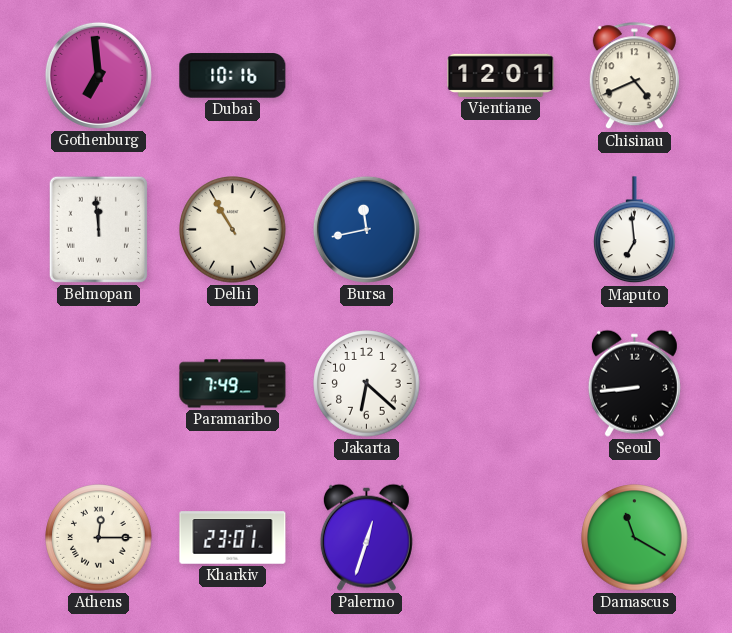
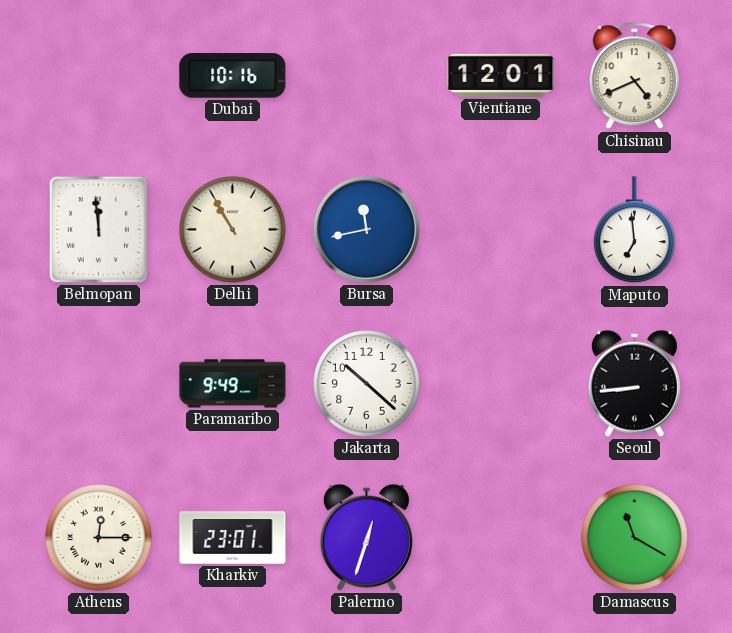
Gothenburg: 6:59 -> none
Paramaribo: 7:49 -> 9:49
Jakarta: 6:22 -> 10:22
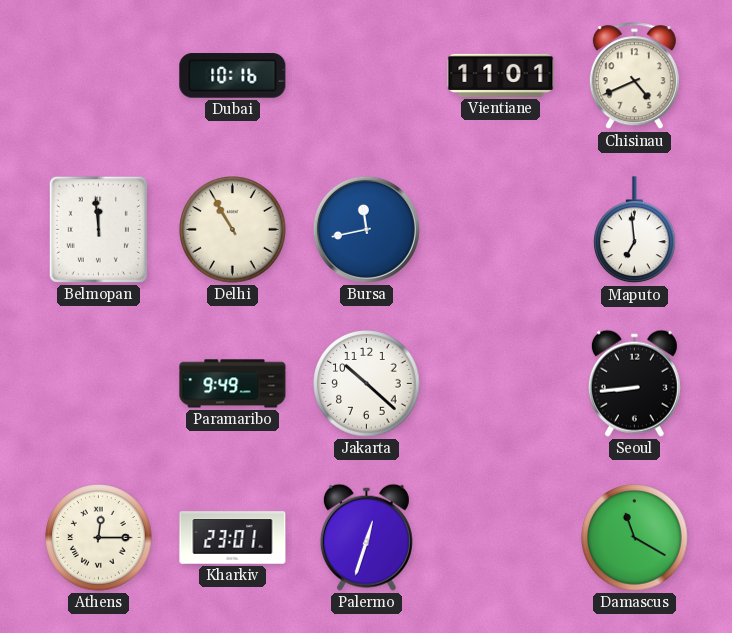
Vientiane: 12:01 -> 11:01
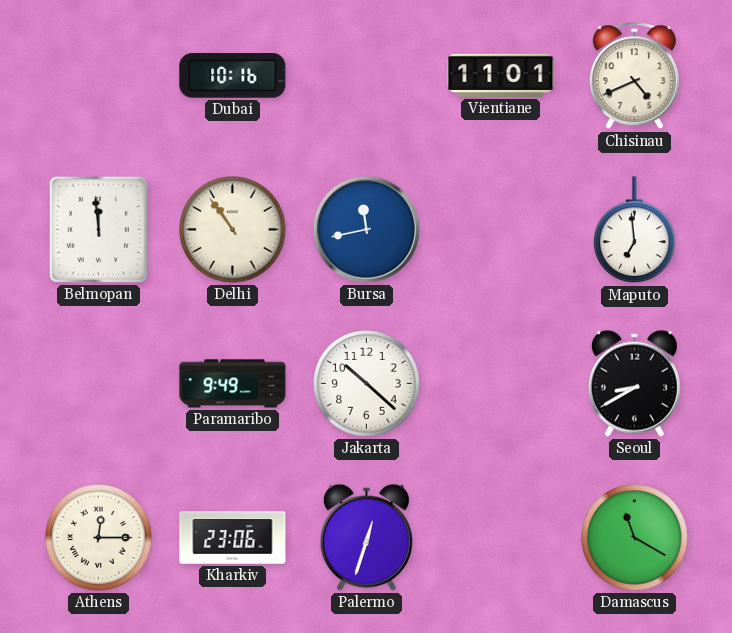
Delhi: 10:55 -> 10:54
Seoul: 8:44 -> 8:40
Kharkiv: 23:01 -> 23:06
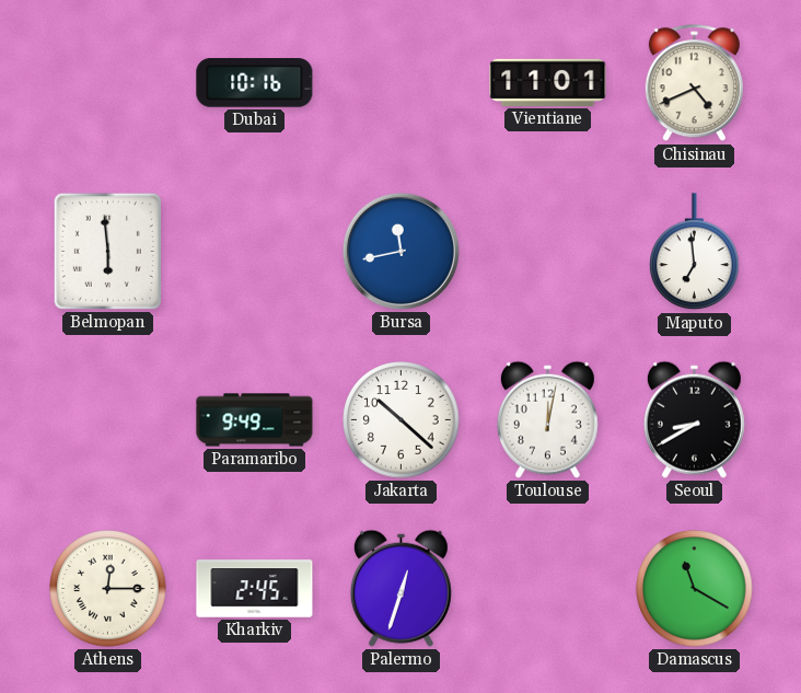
Belmopan: 11:59 -> 5:59
Delhi: 10:54 -> none
Toulouse: none -> 12:02
Kharkiv: 23:06 -> 2:45
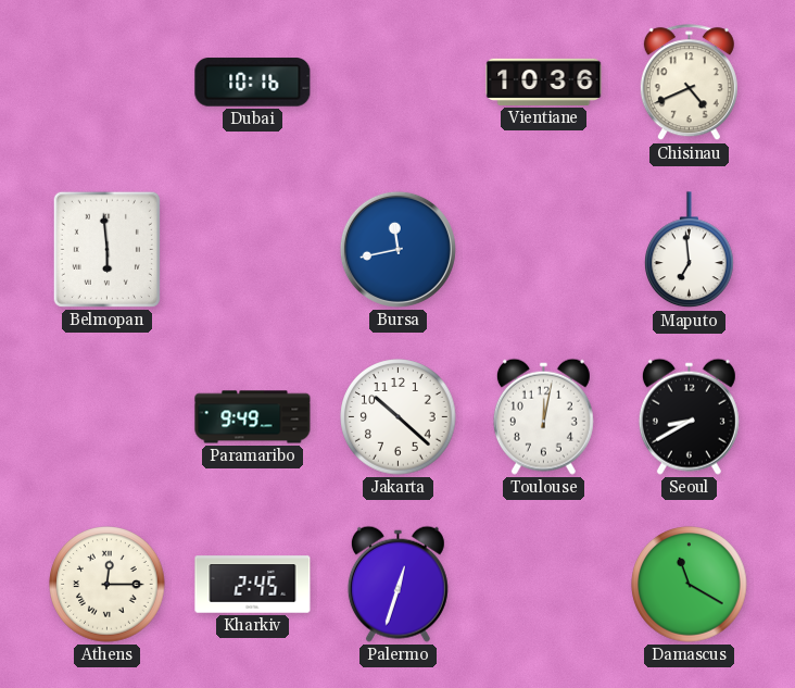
Vientiane: 11:01 -> 10:36
